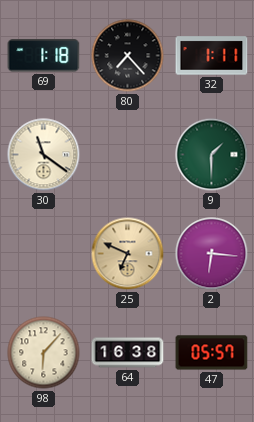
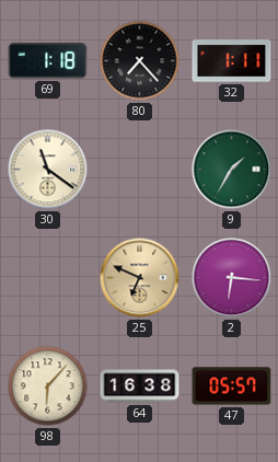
9: 1:30 -> 1:35
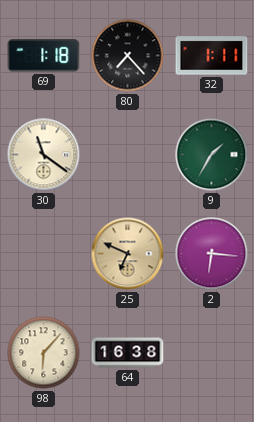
47: 05:57 -> none
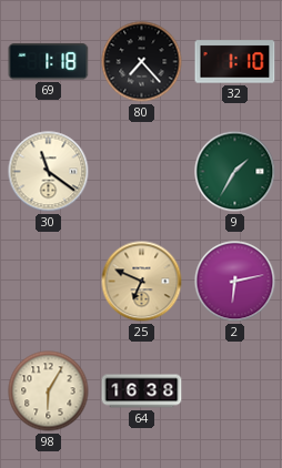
32: 1:11 -> 1:10
2: 6:16 -> 6:13
98: 6:07 -> 6:05
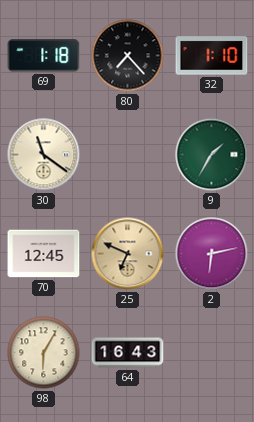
70: none -> 12:45
64: 16:38 -> 16:43
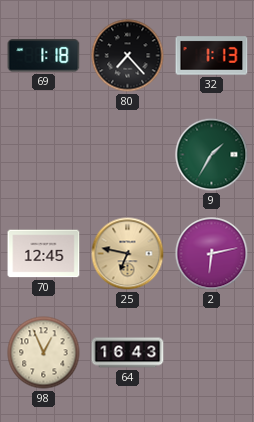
32: 1:10 -> 1:13
30: 11:21 -> none
25: 6:49 -> 6:47
98: 6:05 -> 12:56
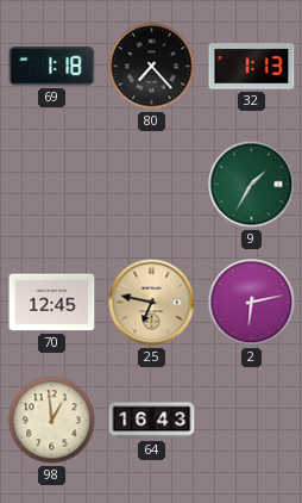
98: 12:56 -> 12:59
